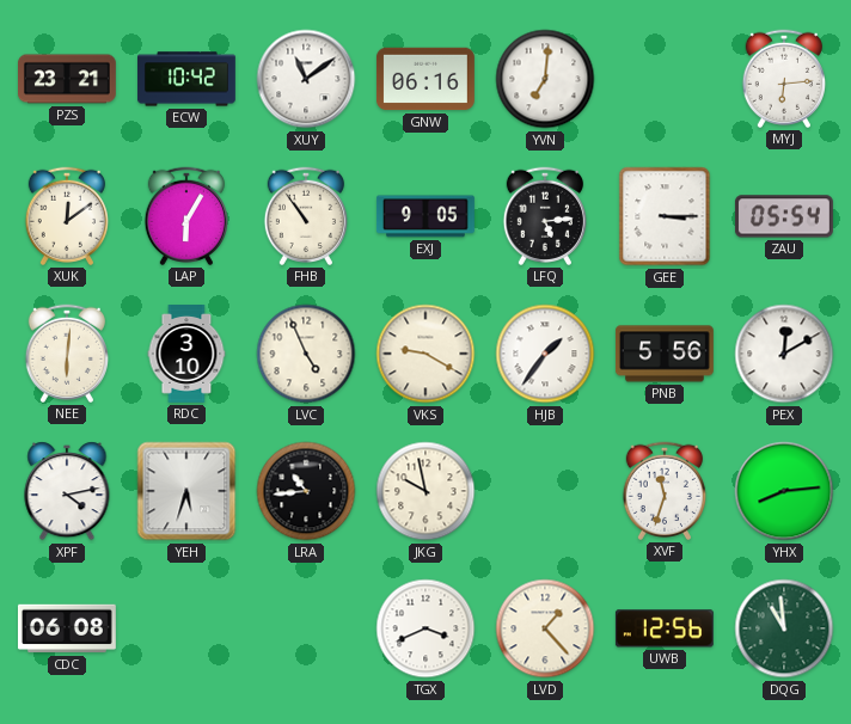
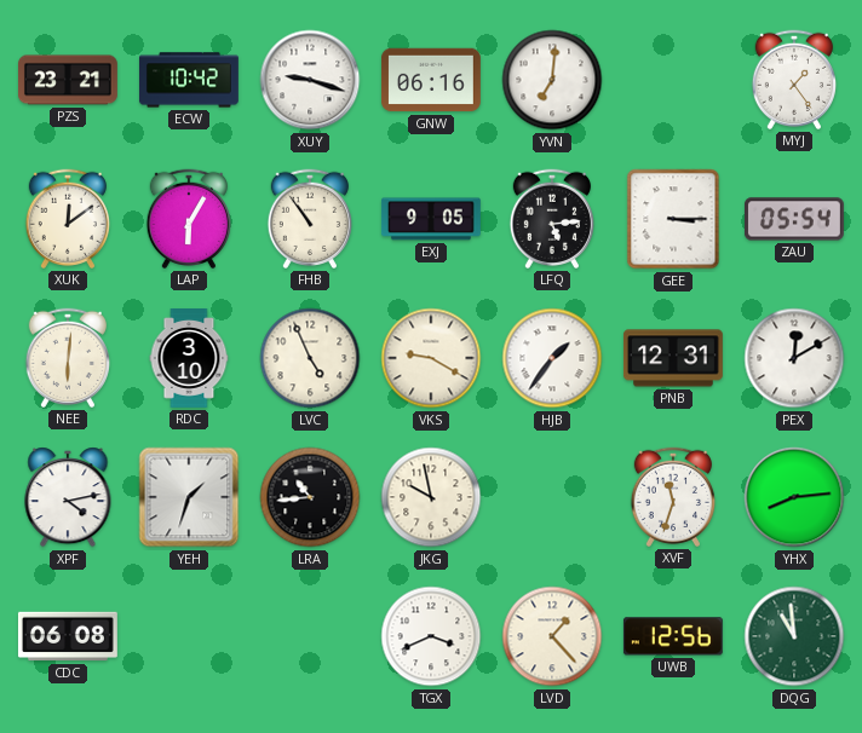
XUY: 11:09 -> 9:18
MYJ: 6:14 -> 1:24
PNB: 5:56 -> 12:31
YEH: 5:33 -> 1:33
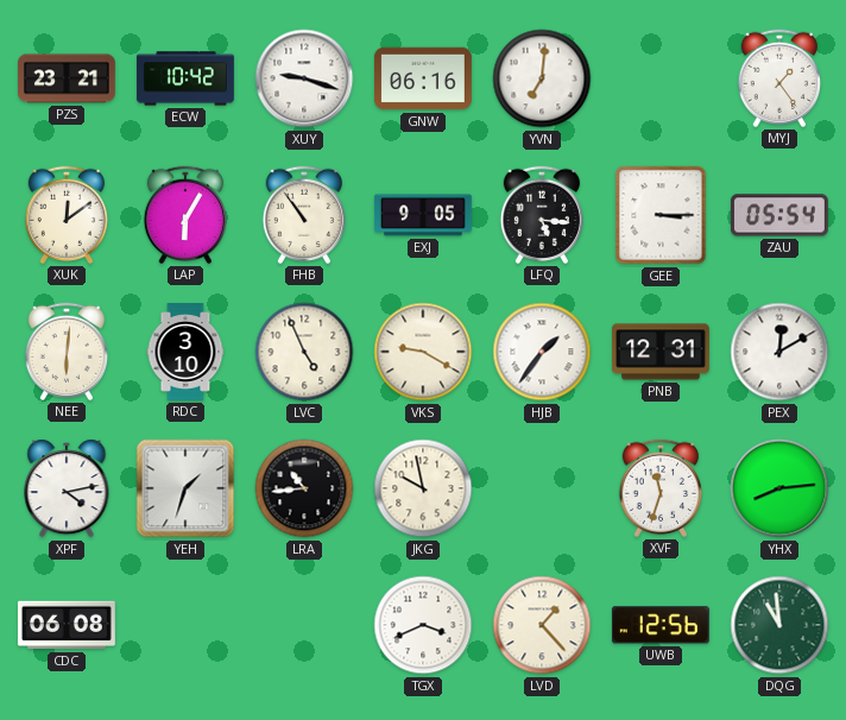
LFQ: 5:14 -> 5:16
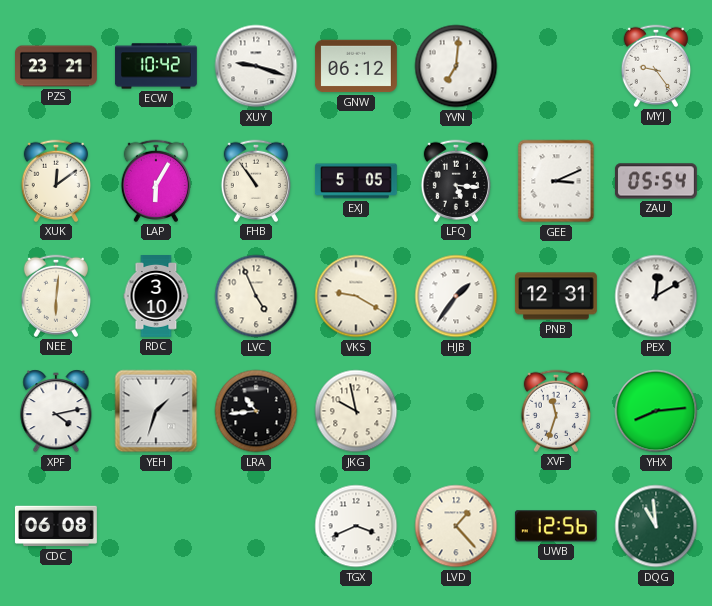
GNW: 06:16 -> 06:12
MYJ: 1:24 -> 9:24
EXJ: 9:05 -> 5:05
GEE: 3:15 -> 3:11
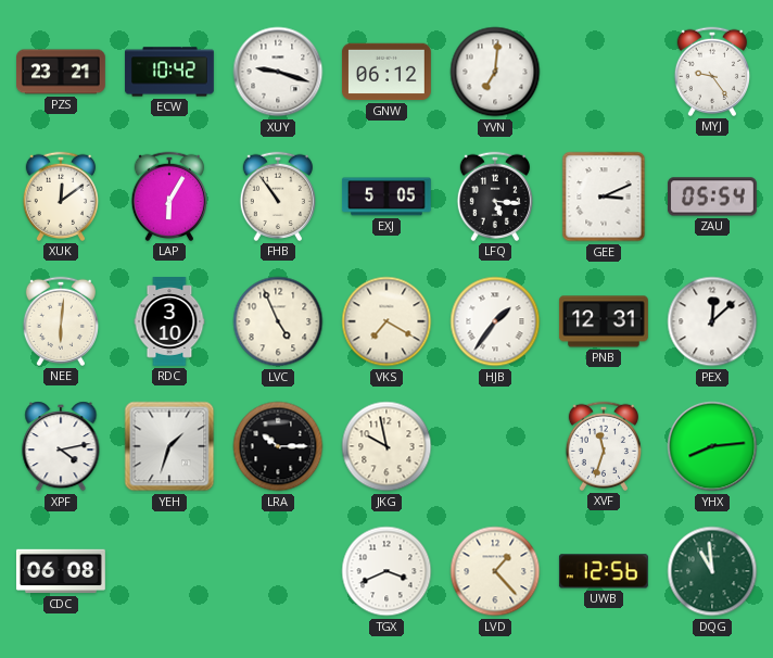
VKS: 9:20 -> 7:20
PEX: 12:10 -> 12:08
LRA: 10:44 -> 10:15
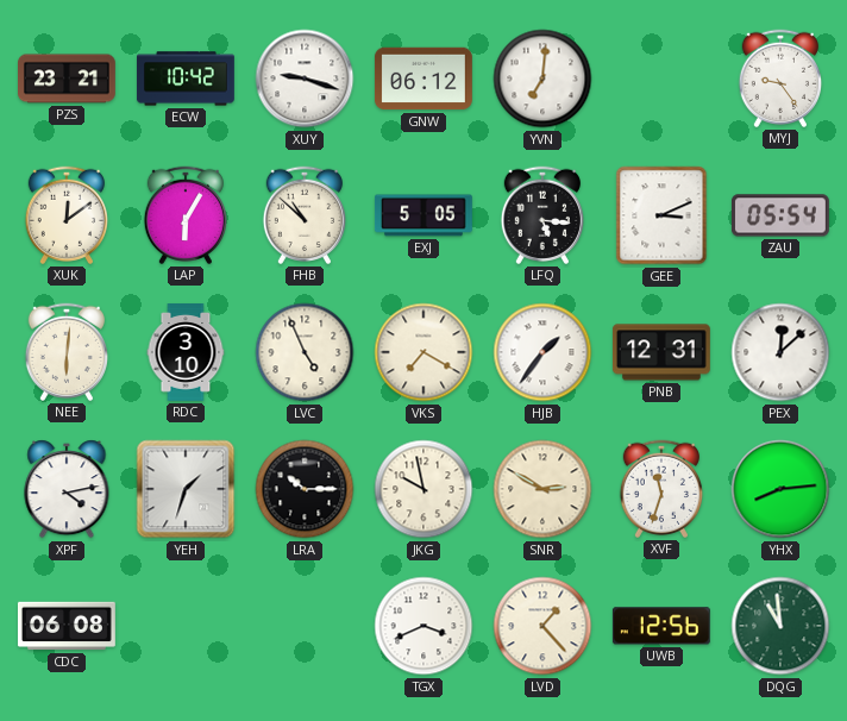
FHB: 10:54 -> 10:52
SNR: none -> 2:50
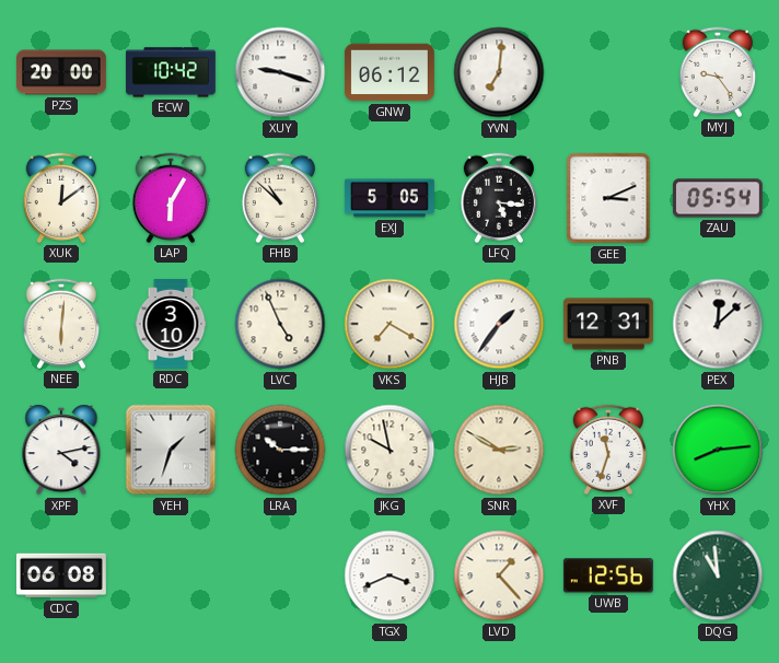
PZS: 23:21 -> 20:00
